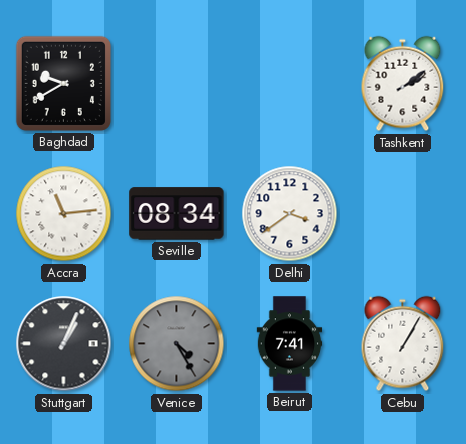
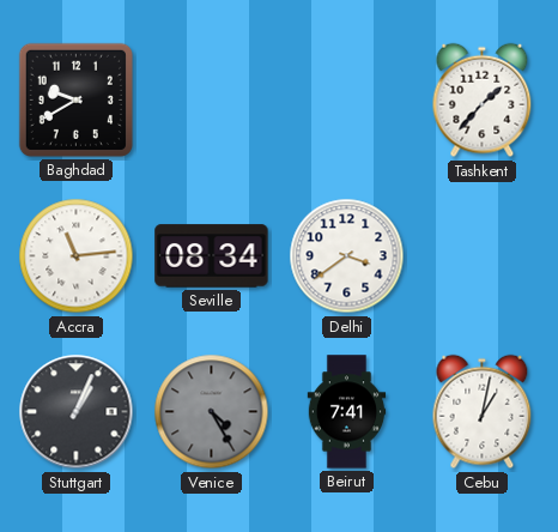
Tashkent: 2:09 -> 1:37
Cebu: 1:05 -> 1:02
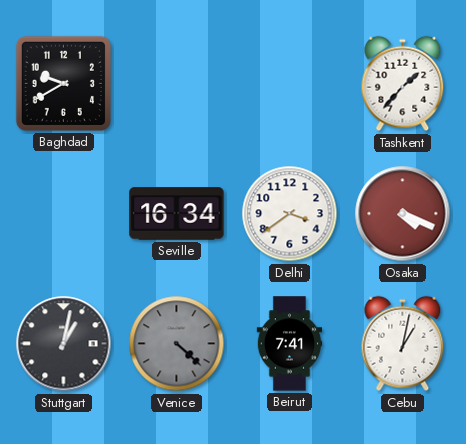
Accra: 11:14 -> none
Seville: 08:34 -> 16:34
Osaka: none -> 4:19
Stuttgart: 1:04 -> 1:02
Venice: 4:25 -> 4:22
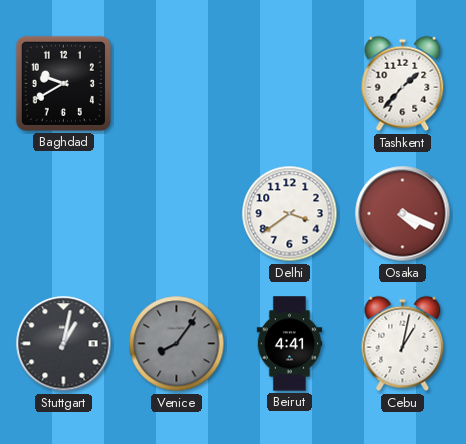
Seville: 16:34 -> none
Venice: 4:22 -> 8:06
Beirut: 7:41 -> 4:41
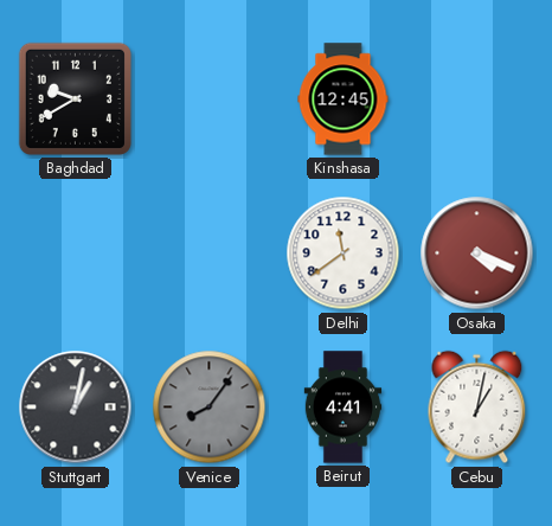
Kinshasa: none -> 12:45
Tashkent: 1:37 -> none
Delhi: 3:39 -> 11:39
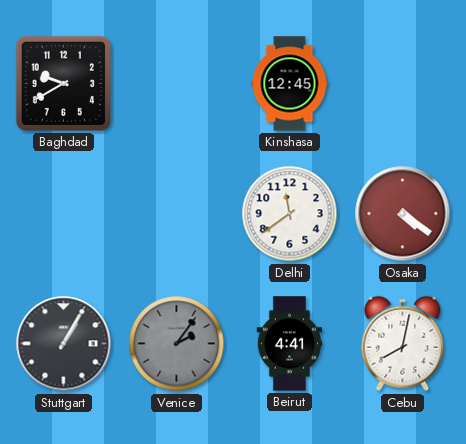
Osaka: 4:19 -> 4:21
Stuttgart: 1:02 -> 1:05
Venice: 8:06 -> 2:06
Cebu: 1:02 -> 8:02
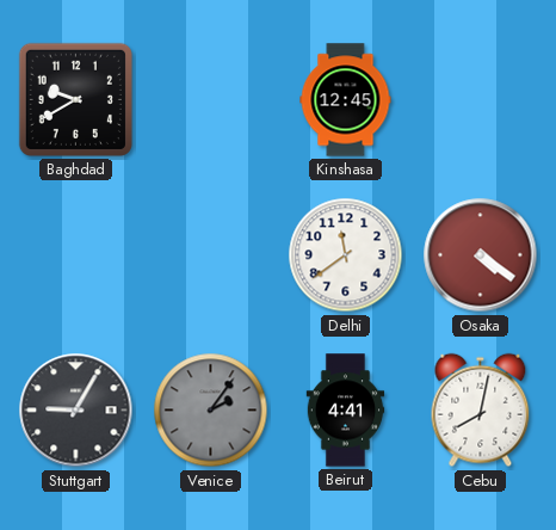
Stuttgart: 1:05 -> 9:05
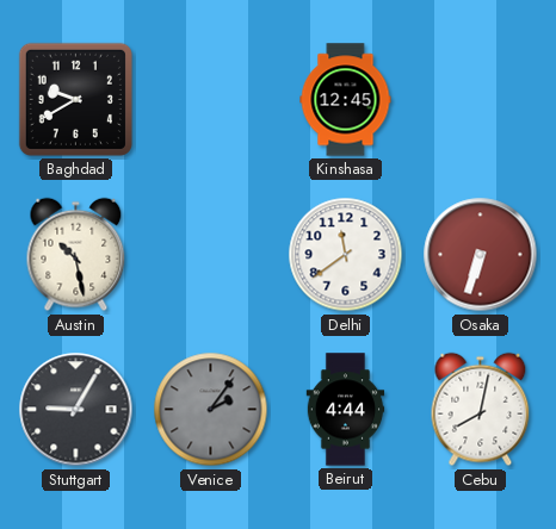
Austin: none -> 10:28
Osaka: 4:21 -> 6:33
Beirut: 4:41 -> 4:44
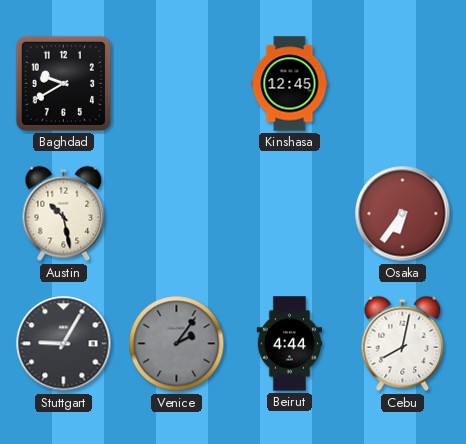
Delhi: 11:39 -> none
Osaka: 6:33 -> 6:36
